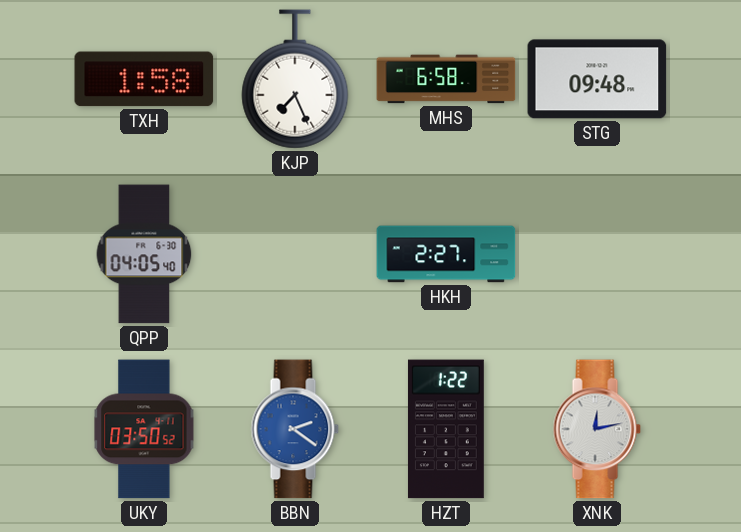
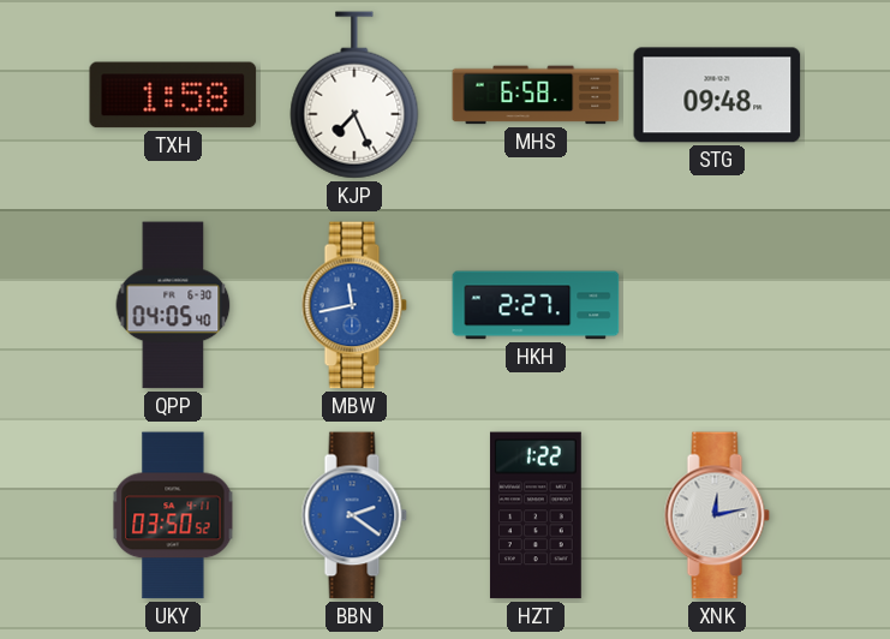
MBW: none -> 11:43
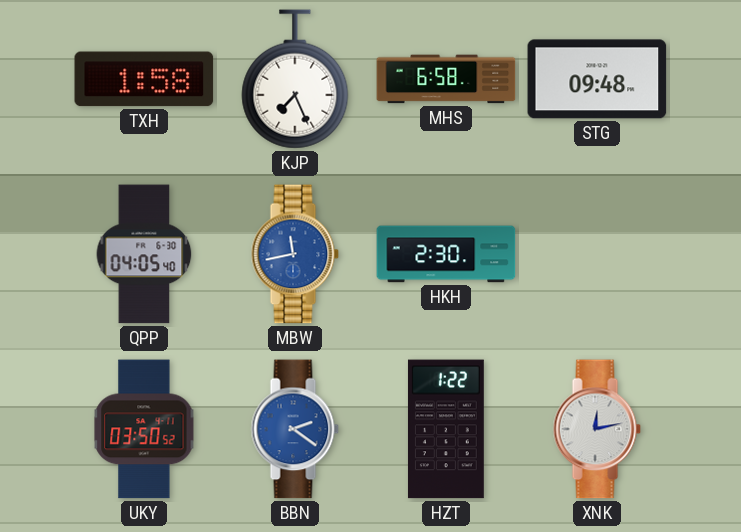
HKH: 2:27 -> 2:30
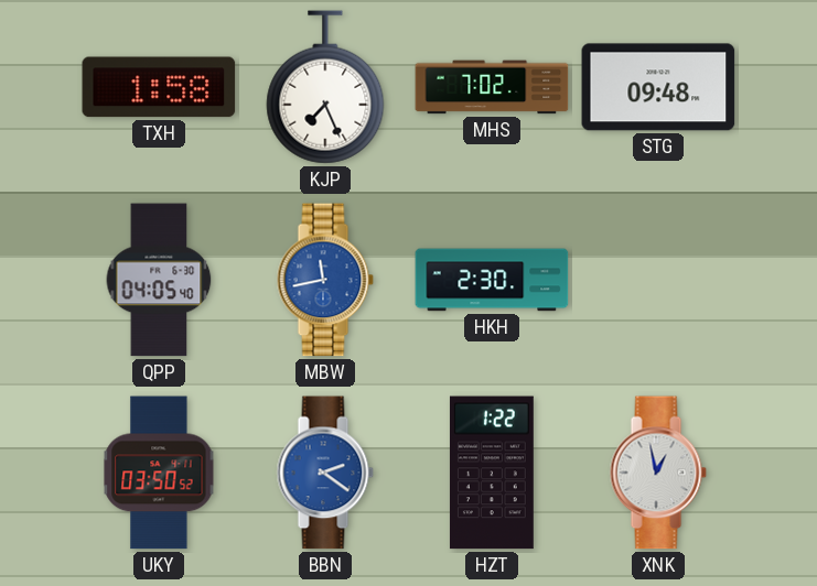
MHS: 6:58 -> 7:02
XNK: 12:13 -> 12:58
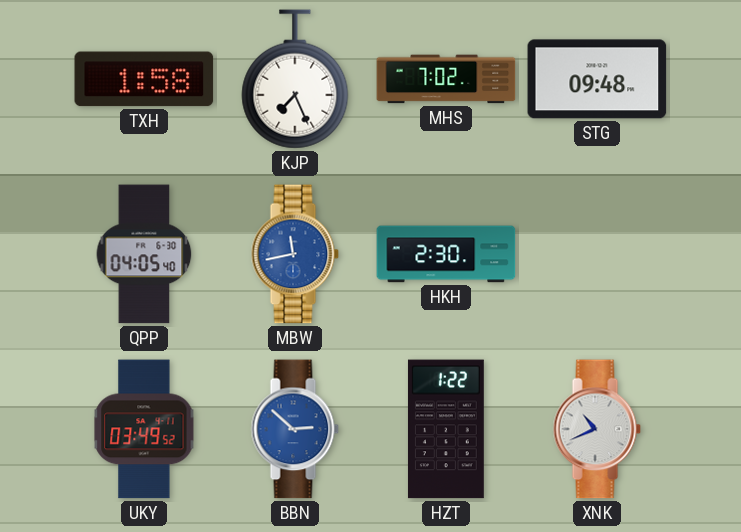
UKY: 03:50 -> 03:49
BBN: 2:21 -> 2:52
XNK: 12:58 -> 10:41
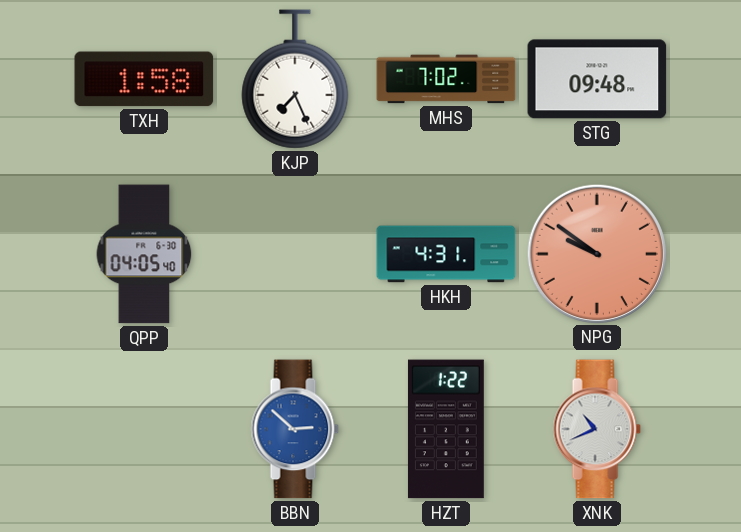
MBW: 11:43 -> none
HKH: 2:30 -> 4:31
NPG: none -> 9:51
UKY: 03:49 -> none
